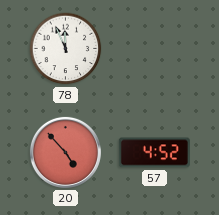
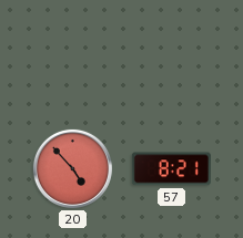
78: 11:56 -> none
57: 4:52 -> 8:21
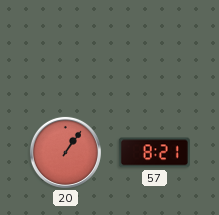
20: 4:53 -> 1:06
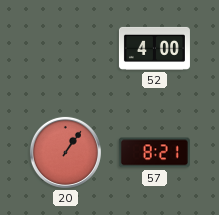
52: none -> 4:00
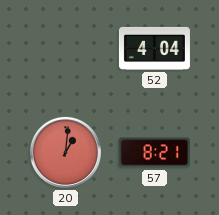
52: 4:00 -> 4:04
20: 1:06 -> 1:01
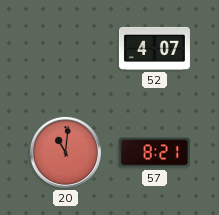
52: 4:04 -> 4:07
20: 1:01 -> 11:01
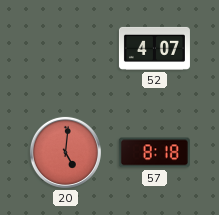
20: 11:01 -> 5:01
57: 8:21 -> 8:18
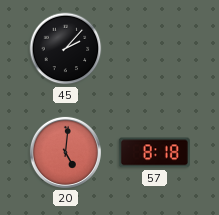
45: none -> 2:07
52: 4:07 -> none
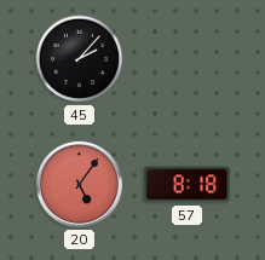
20: 5:01 -> 5:06
